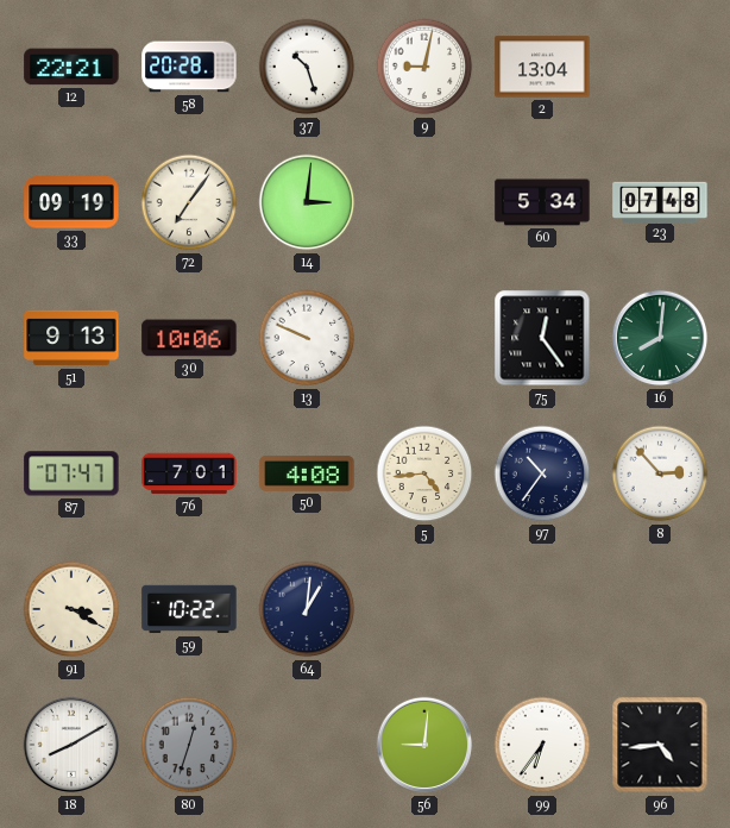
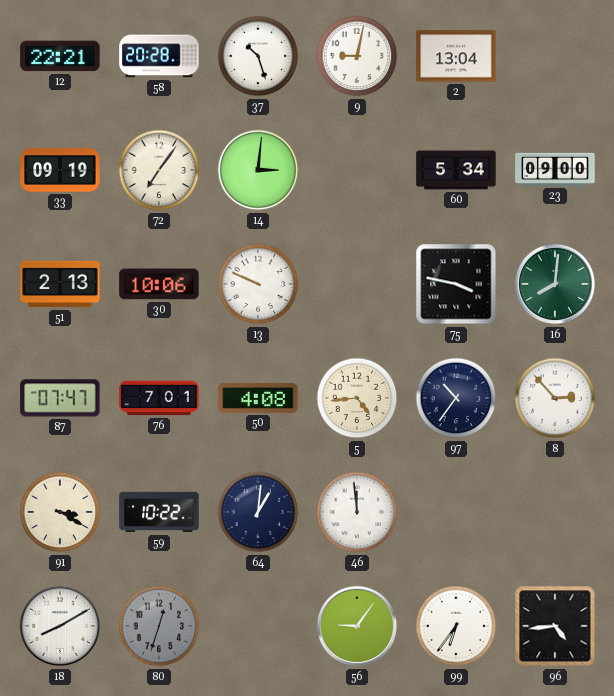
23: 07:48 -> 09:00
51: 9:13 -> 2:13
75: 12:24 -> 3:47
46: none -> 11:59
56: 9:01 -> 9:06
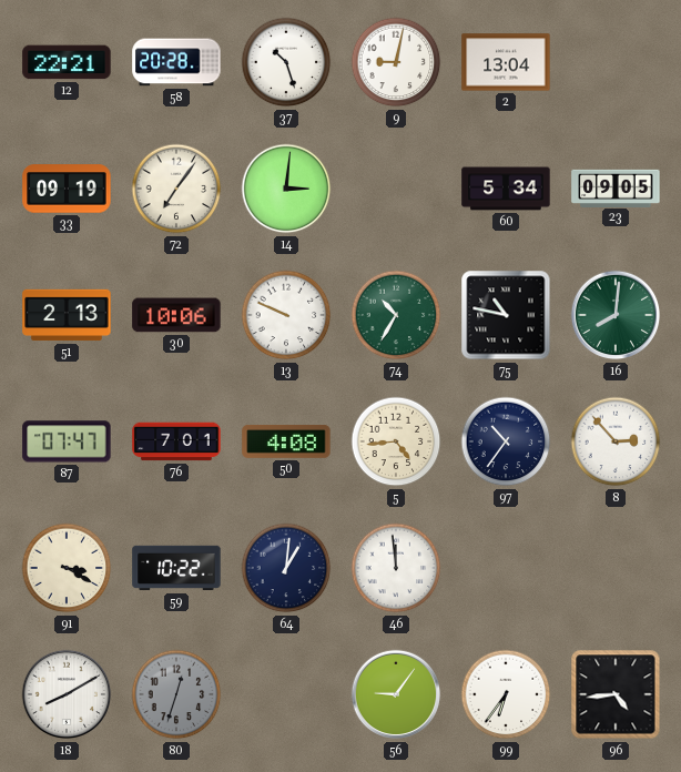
23: 09:00 -> 09:05
74: none -> 10:35
75: 3:47 -> 10:47
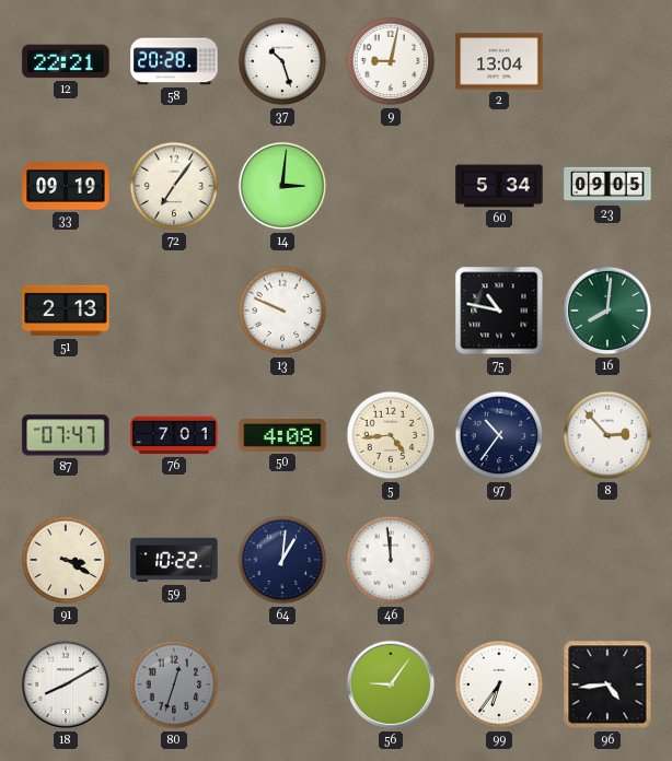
30: 10:06 -> none
74: 10:35 -> none
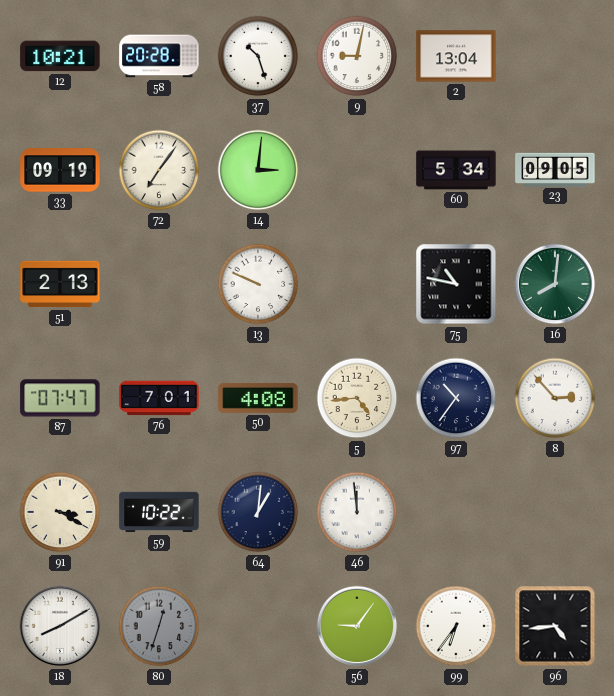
12: 22:21 -> 10:21
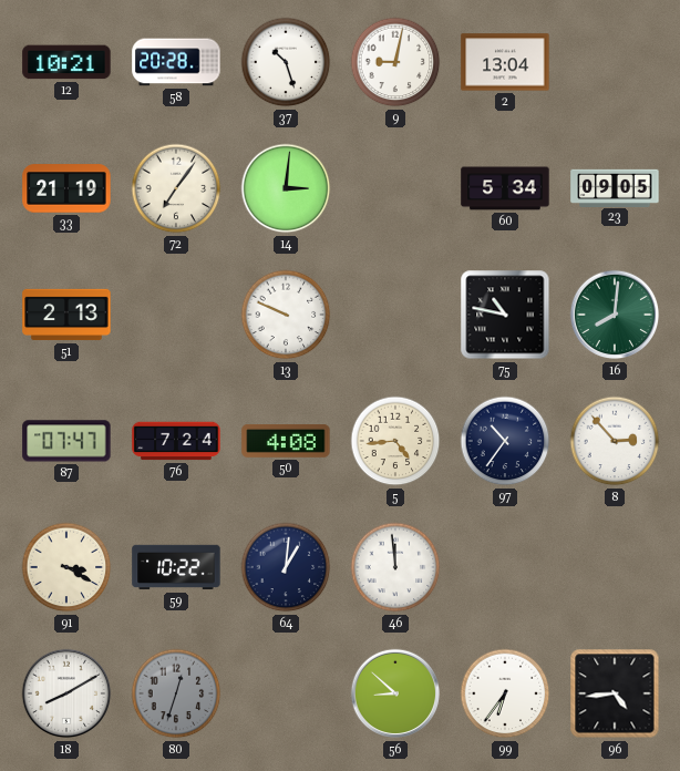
33: 09:19 -> 21:19
76: 7:01 -> 7:24
56: 9:06 -> 8:52
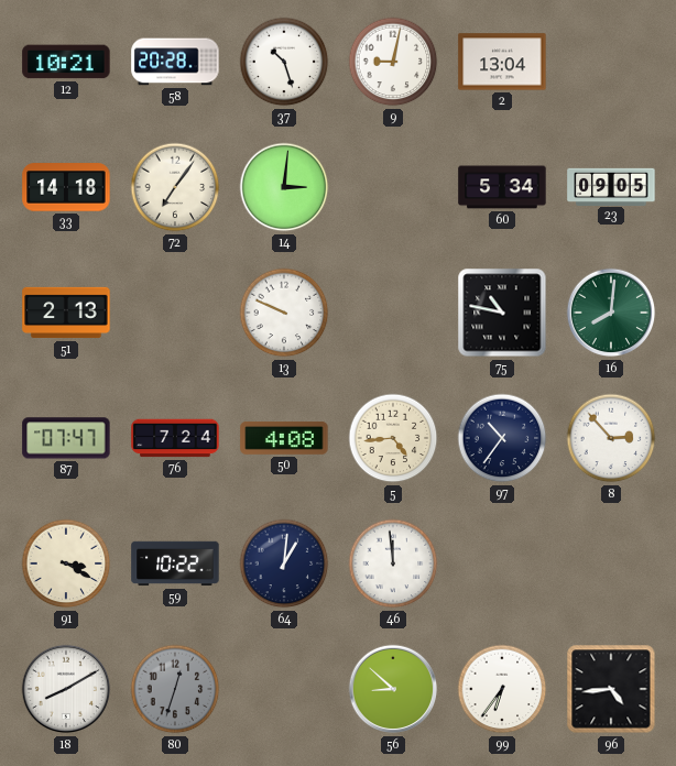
33: 21:19 -> 14:18
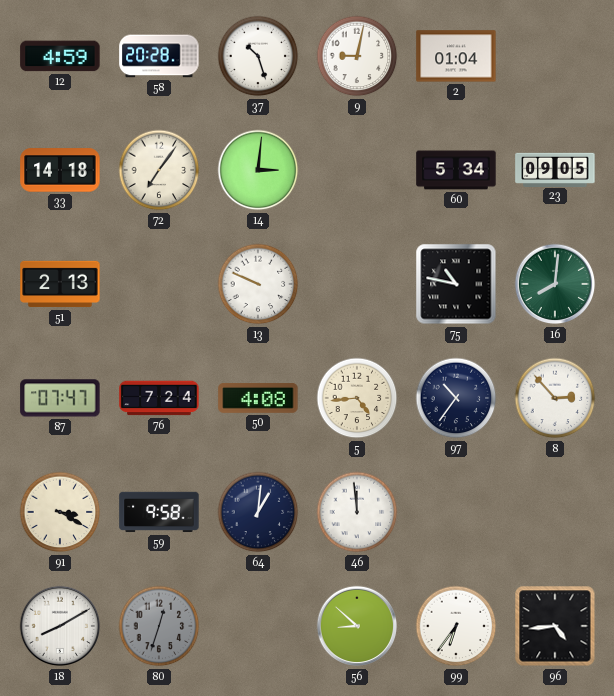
12: 10:21 -> 4:59
2: 13:04 -> 01:04
59: 10:22 -> 9:58
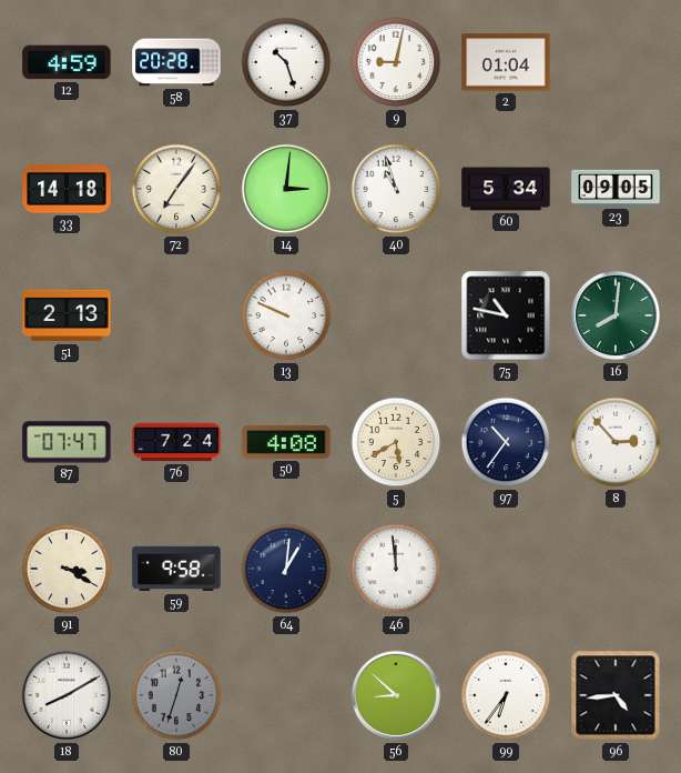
40: none -> 10:57
5: 4:44 -> 5:40
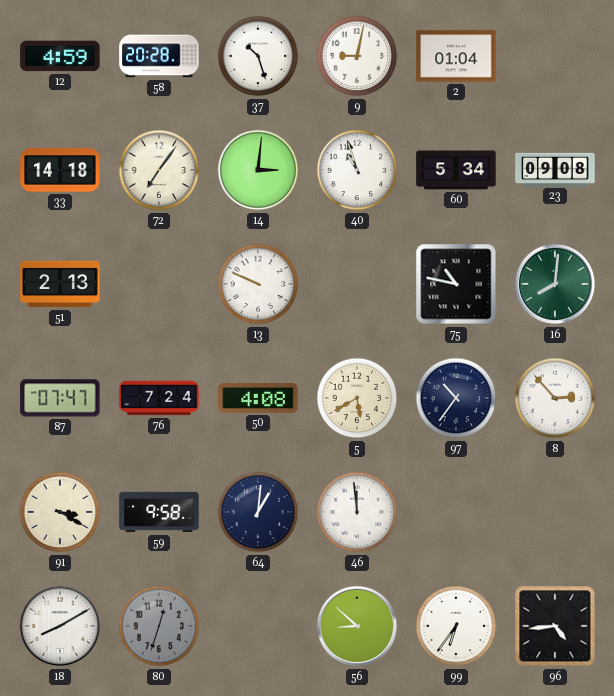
23: 09:05 -> 09:08
